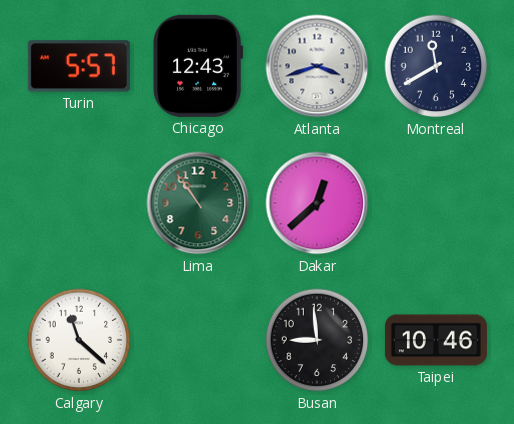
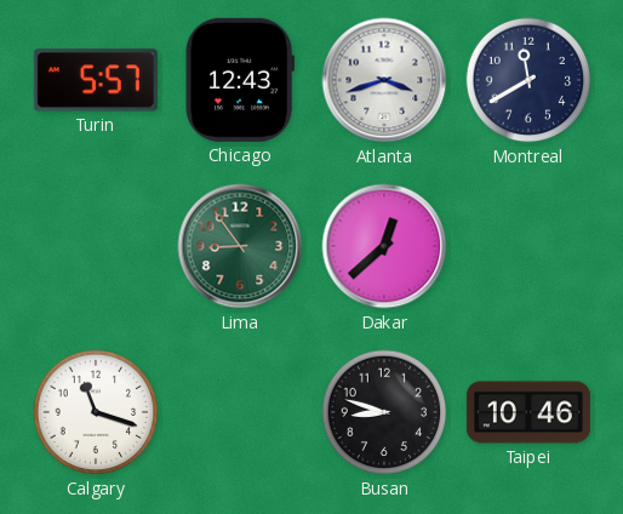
Lima: 10:54 -> 8:54
Calgary: 11:22 -> 11:18
Busan: 8:59 -> 8:48
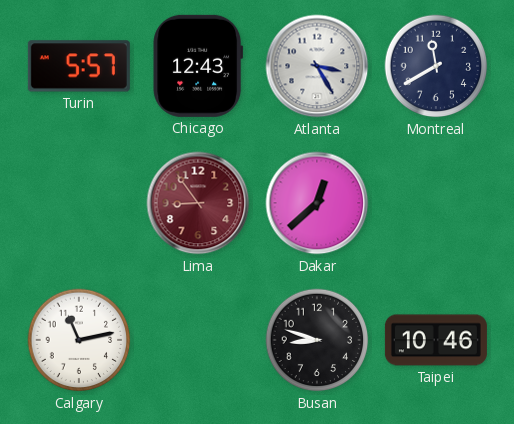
Atlanta: 3:42 -> 3:25
Lima dial: green -> burgundy
Calgary: 11:18 -> 11:13
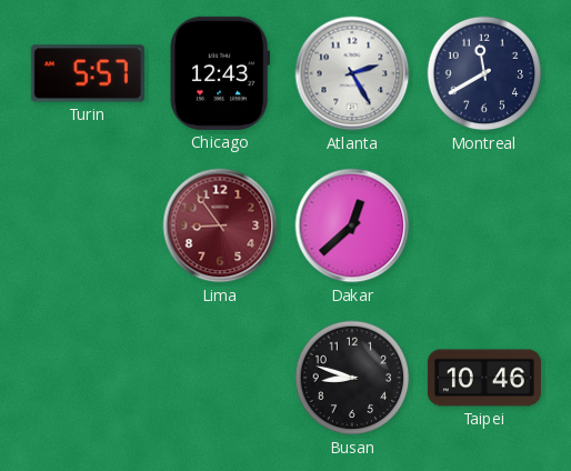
Atlanta: 3:25 -> 2:25
Calgary: 11:13 -> none
